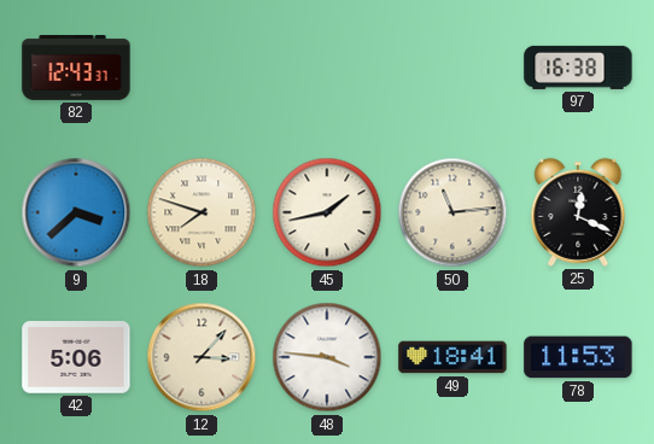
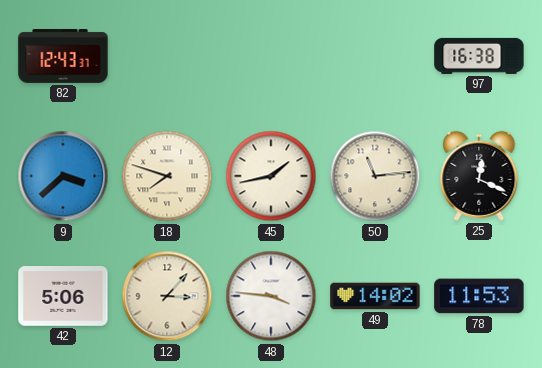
49: 18:41 -> 14:02
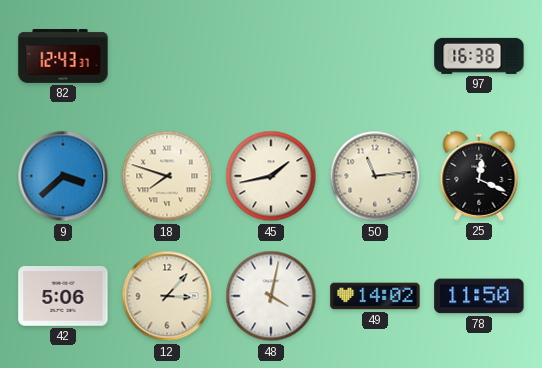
48: 3:46 -> 4:02
78: 11:53 -> 11:50
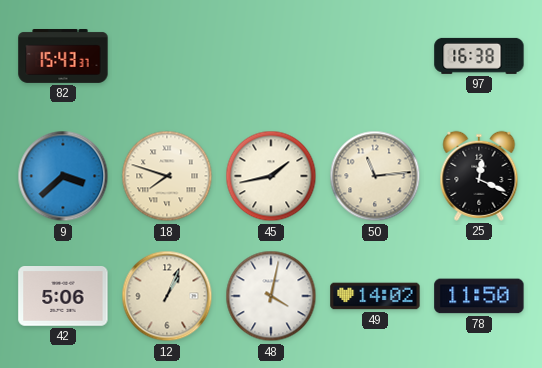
82: 12:43 -> 15:43
12: 3:07 -> 1:04
